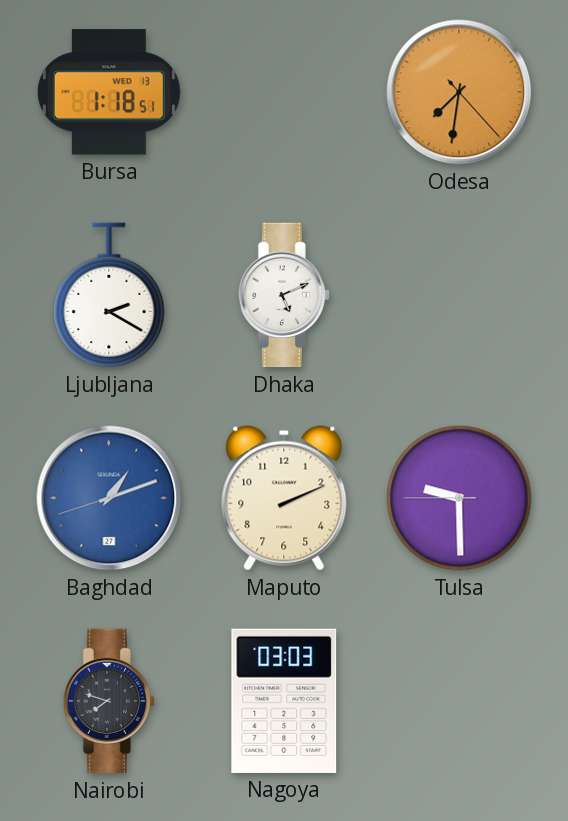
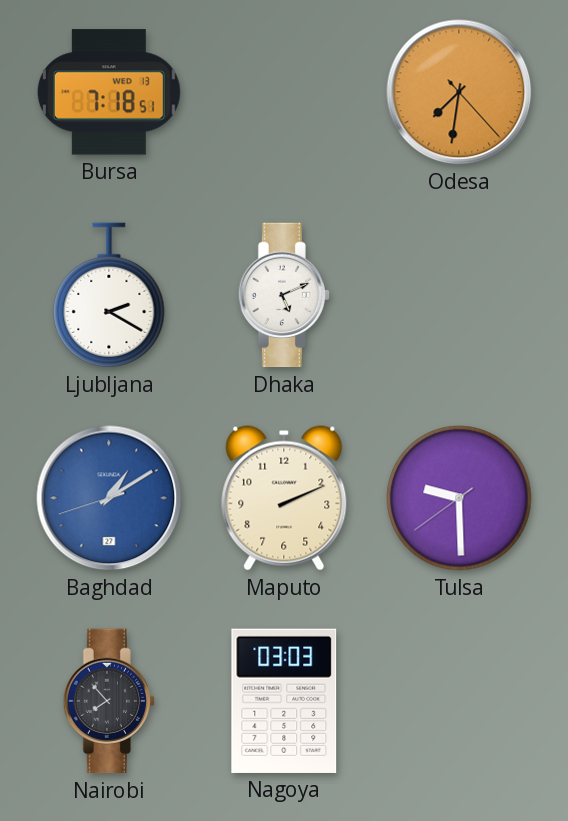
Bursa: 1:18 -> 7:18
Baghdad: 1:11 -> 1:09
Tulsa: 9:29:45 -> 9:29:39
Nairobi: 7:48 -> 7:53
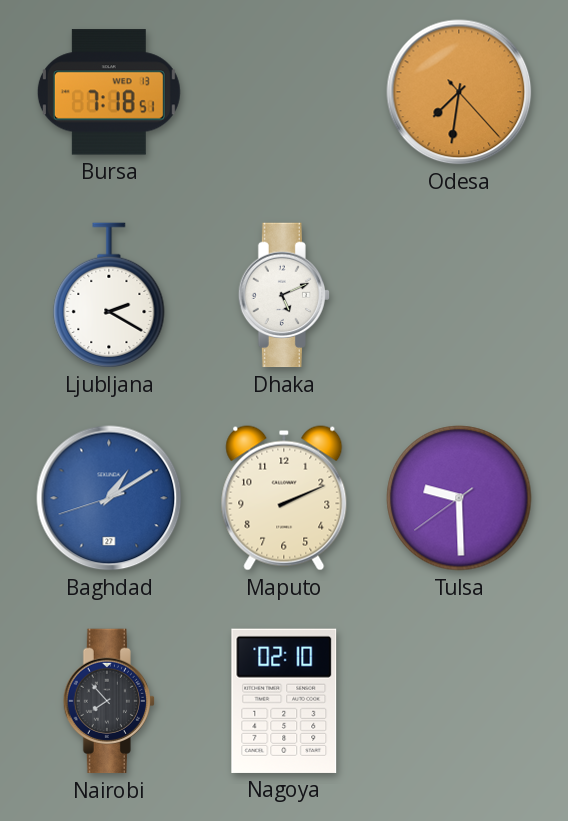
Nagoya: 03:03 -> 02:10
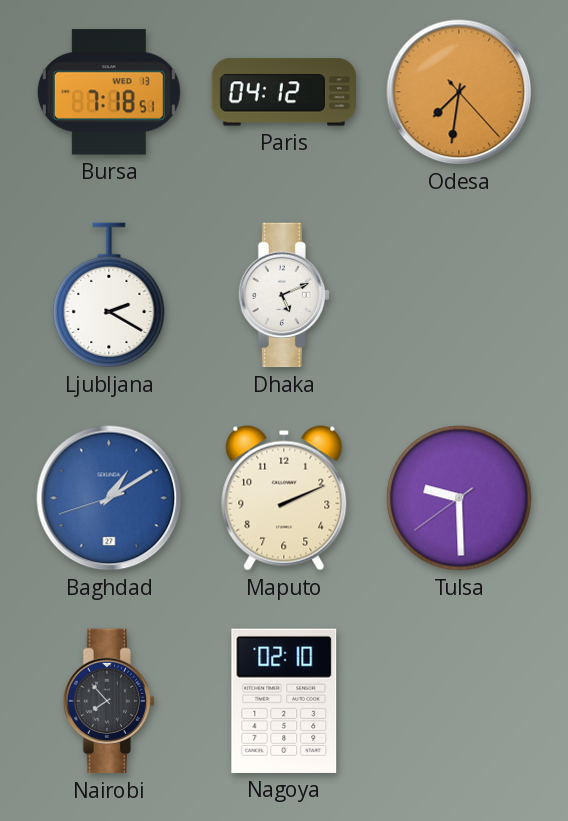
Paris: none -> 04:12
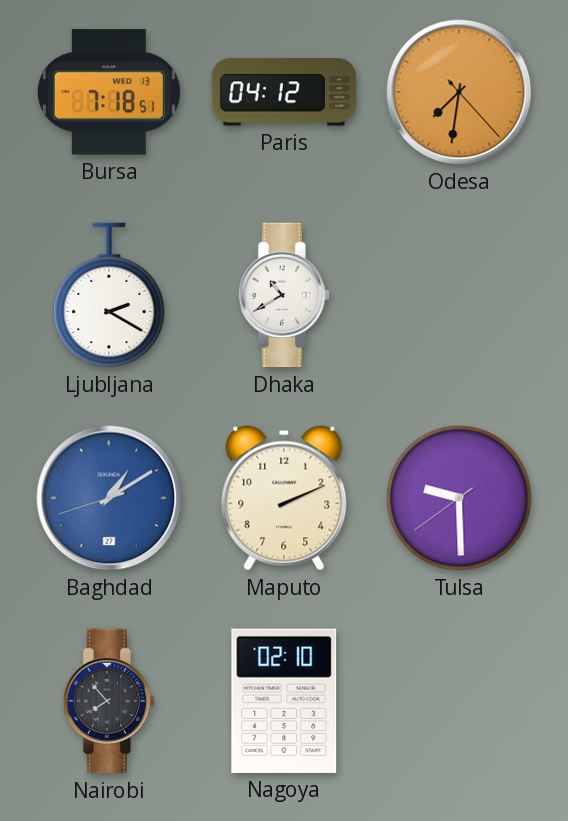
Dhaka: 5:11 -> 10:40
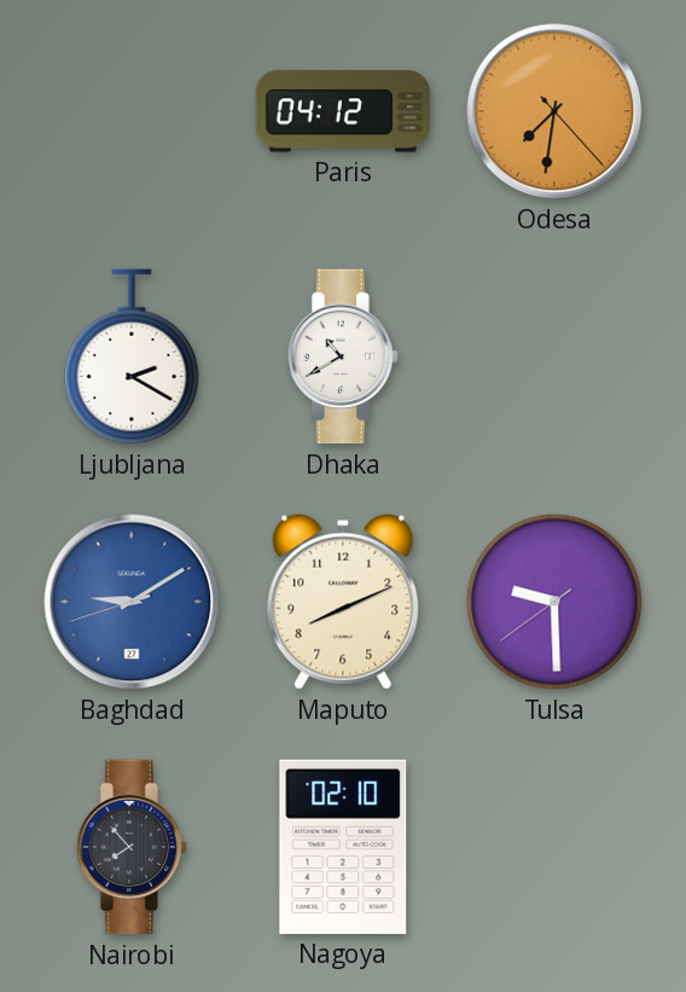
Bursa: 7:18 -> none
Baghdad: 1:09 -> 9:09
Maputo: 2:11 -> 8:11
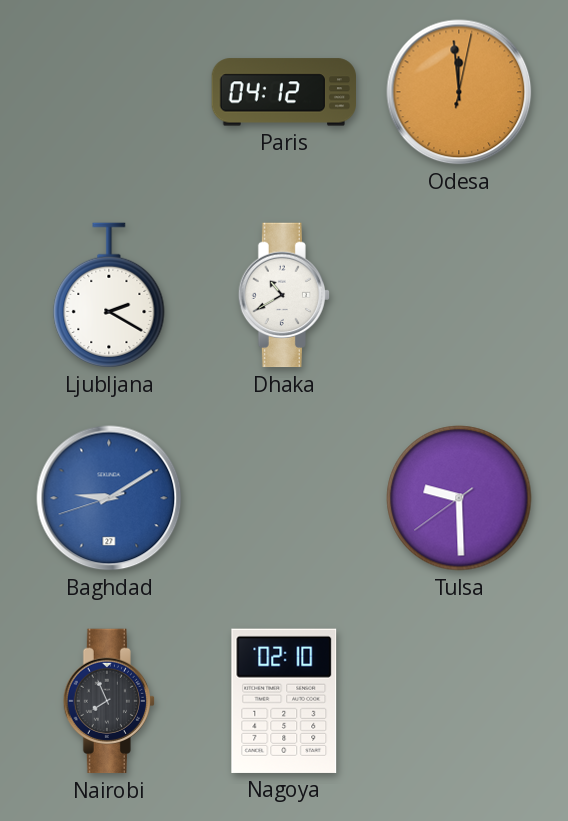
Odesa: 7:31 -> 11:59
Maputo: 8:11 -> none
Nairobi: 7:53 -> 7:56
